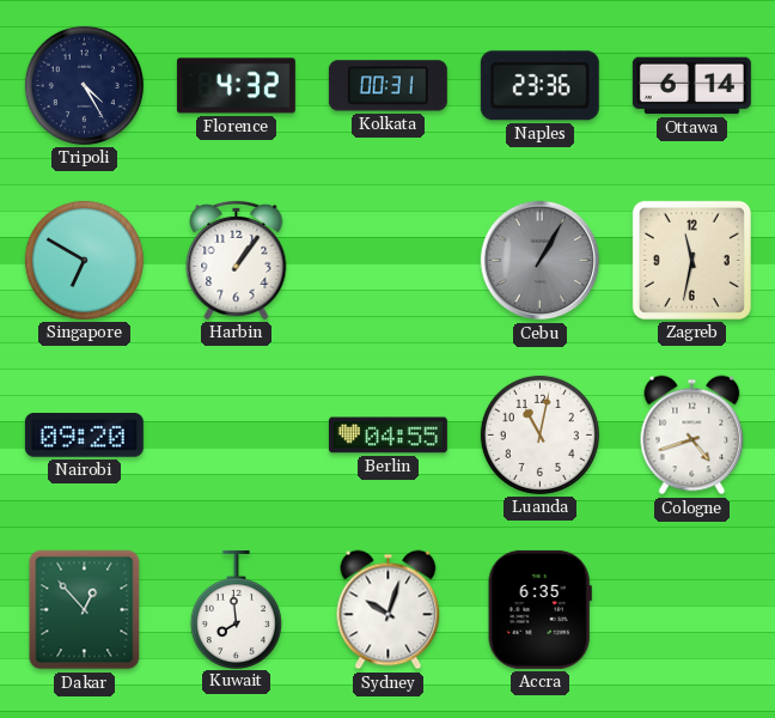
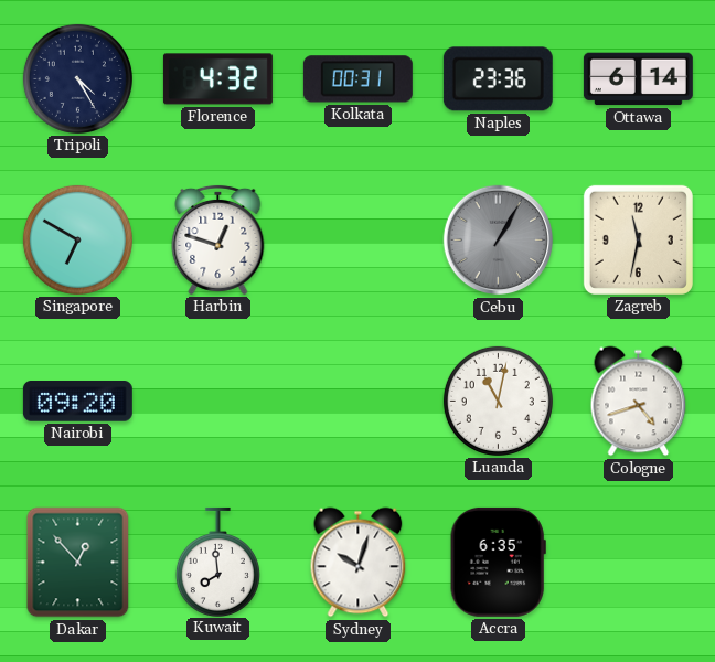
Harbin: 1:06 -> 12:48
Berlin: 04:55 -> none
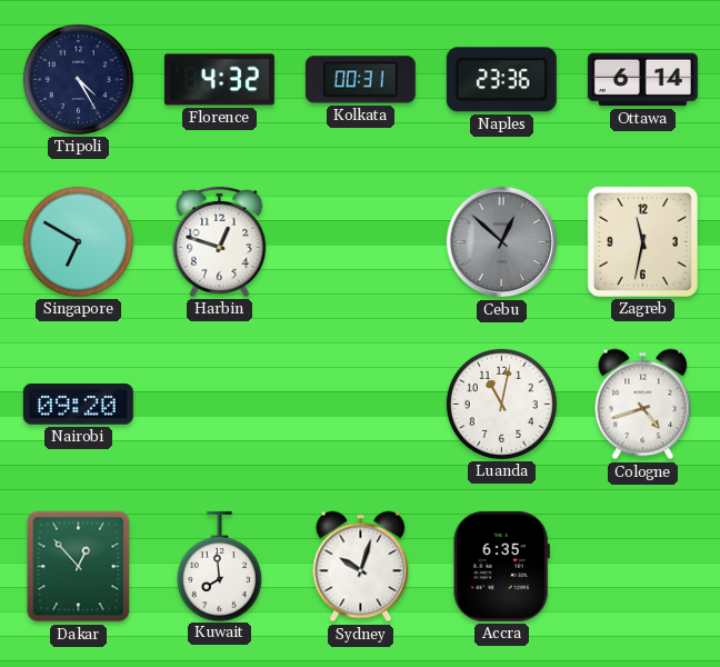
Cebu: 1:05 -> 12:52
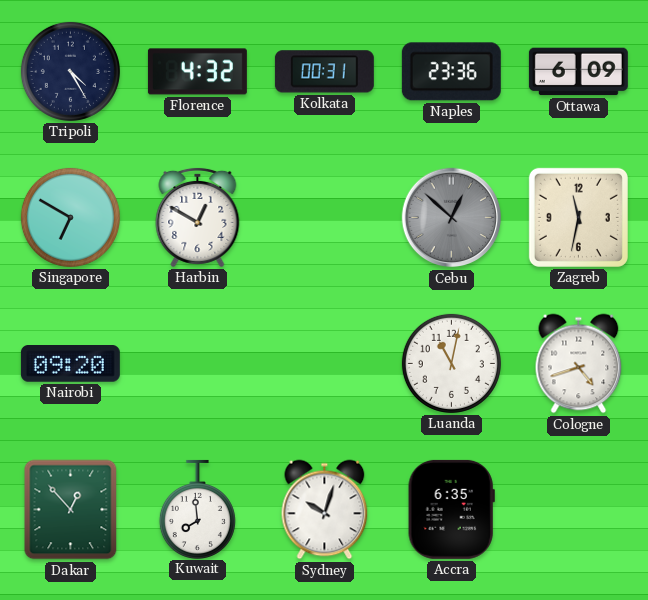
Ottawa: 6:14 -> 6:09
Harbin: 12:48 -> 12:50
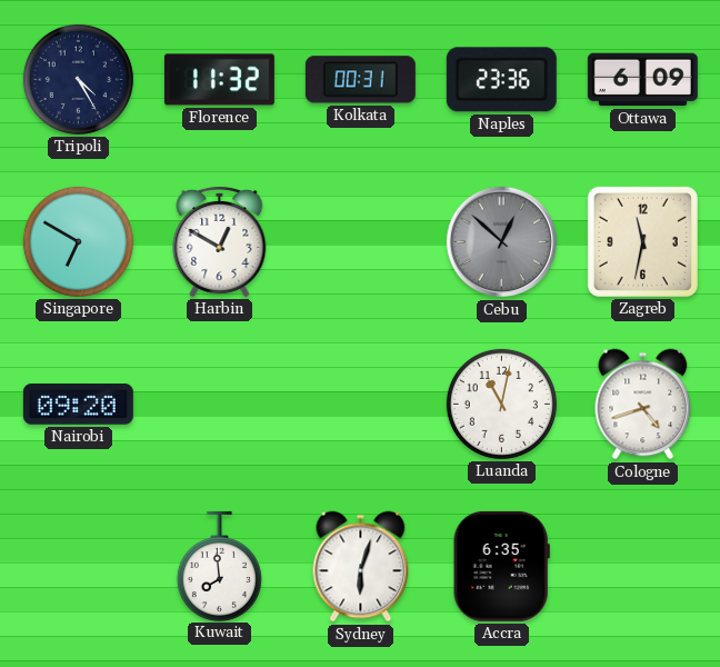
Florence: 4:32 -> 11:32
Dakar: 12:53 -> none
Sydney: 10:03 -> 6:03
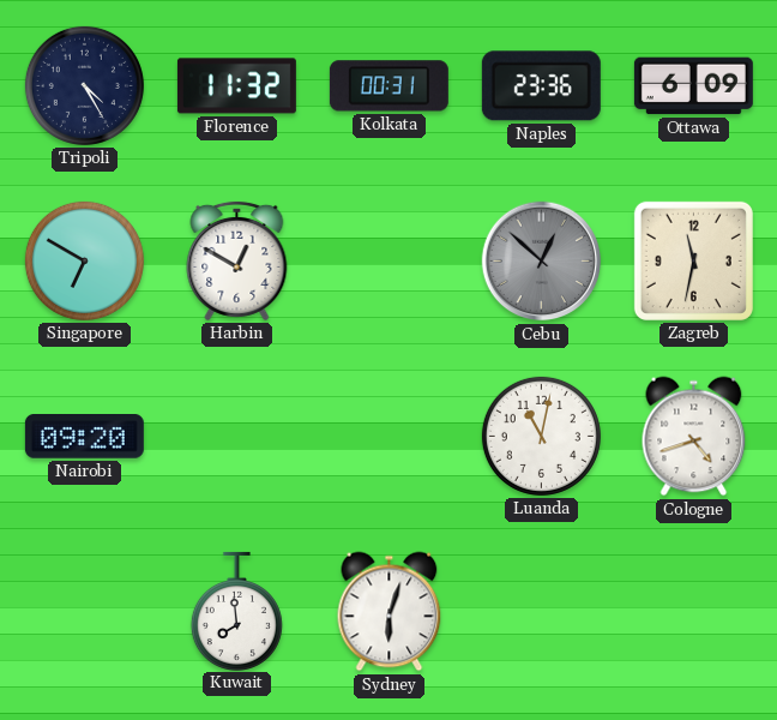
Accra: 6:35 -> none
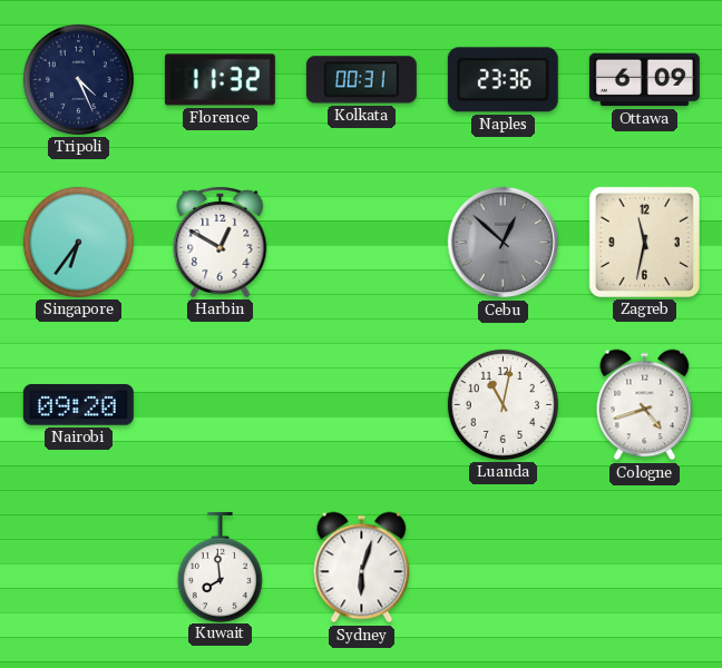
Tripoli: 4:25 -> 4:26
Singapore: 6:50 -> 6:36
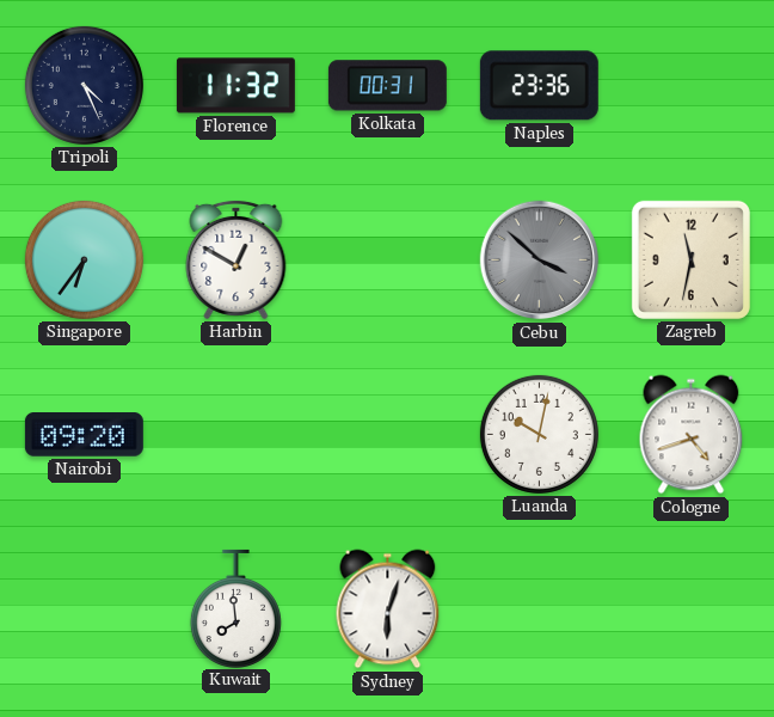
Ottawa: 6:09 -> none
Cebu: 12:52 -> 3:52
Luanda: 11:02 -> 10:02
